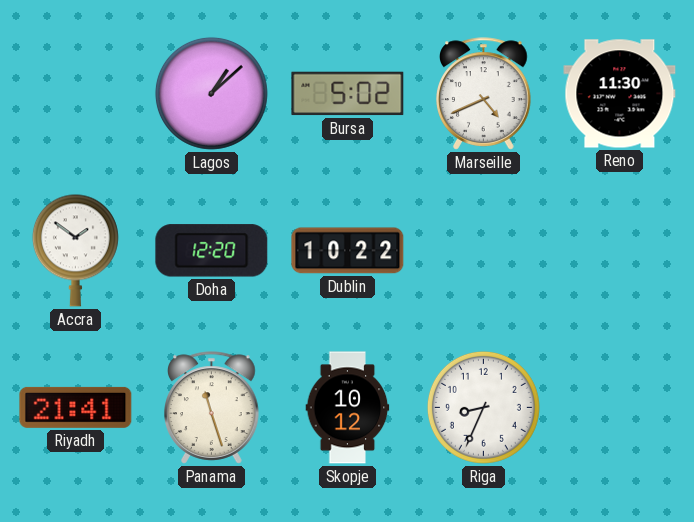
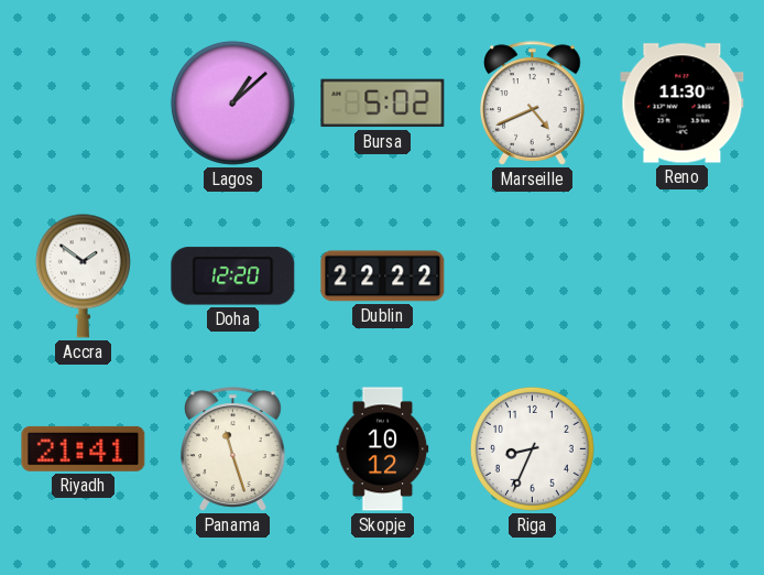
Dublin: 10:22 -> 22:22
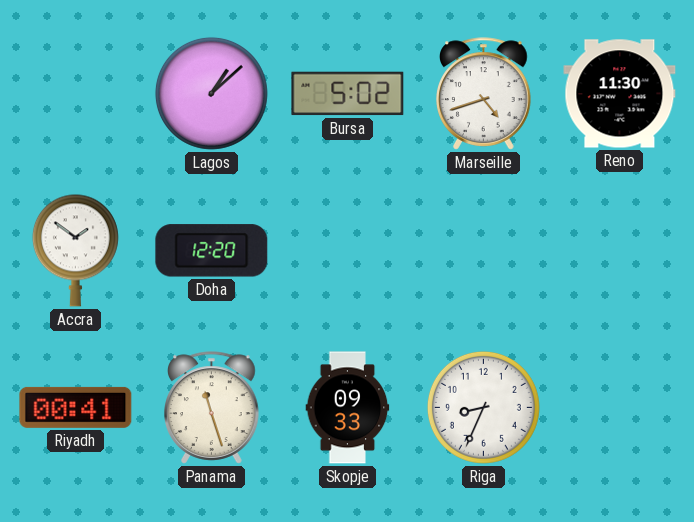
Marseille: 4:41 -> 4:42
Dublin: 22:22 -> none
Riyadh: 21:41 -> 00:41
Skopje: 10:12 -> 09:33
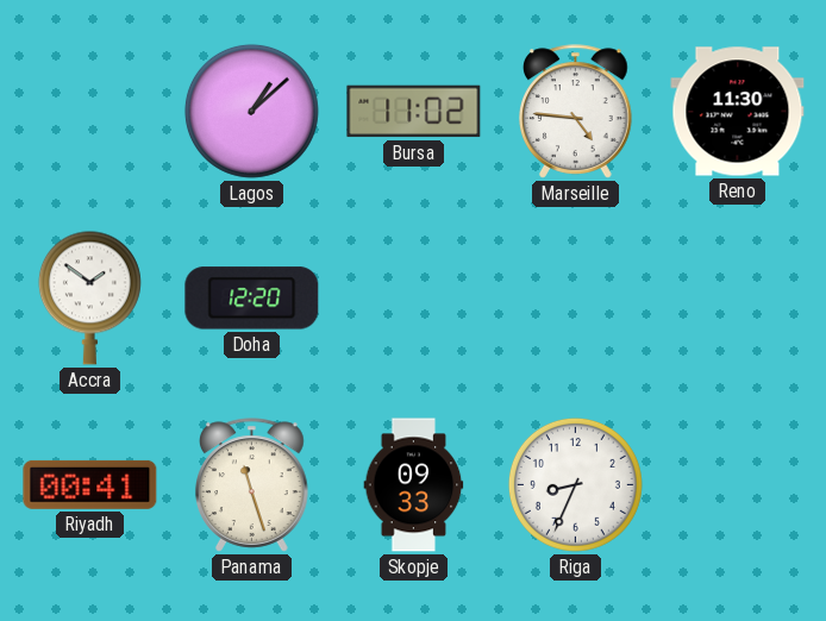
Bursa: 5:02 -> 11:02
Marseille: 4:42 -> 4:46
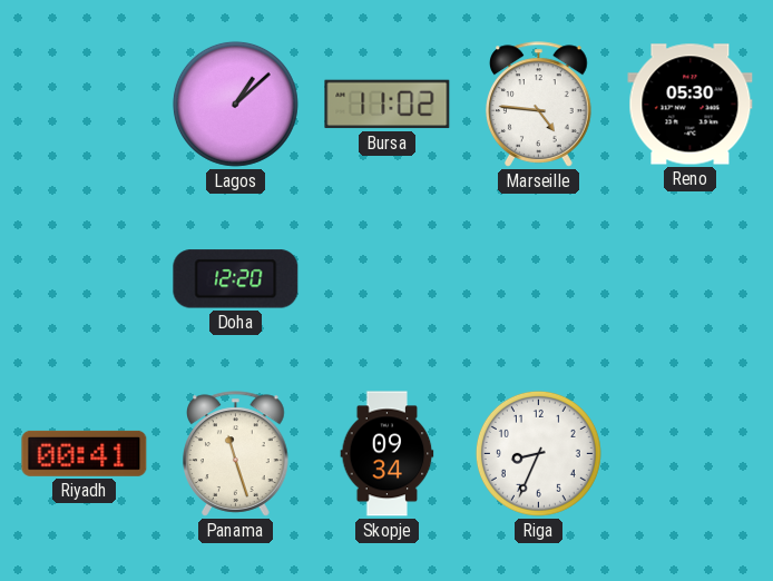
Reno: 11:30 -> 05:30
Accra: 1:51 -> none
Skopje: 09:33 -> 09:34
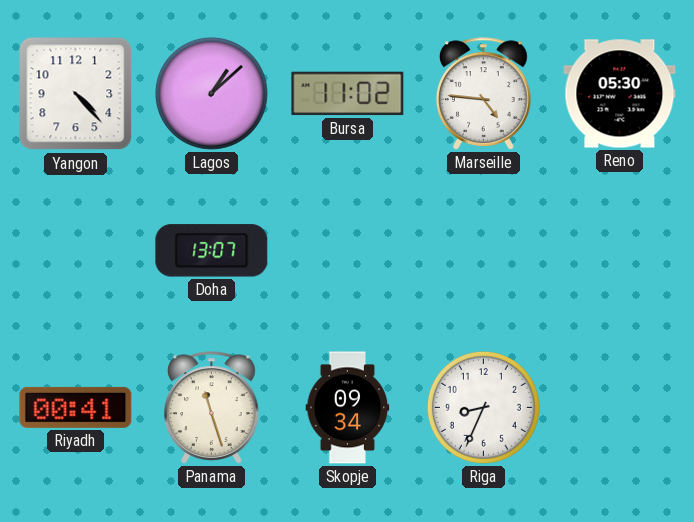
Yangon: none -> 4:23
Doha: 12:20 -> 13:07
